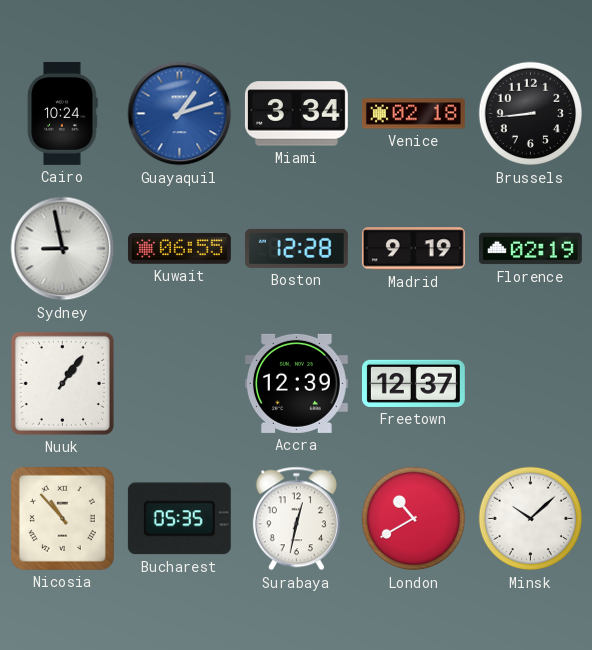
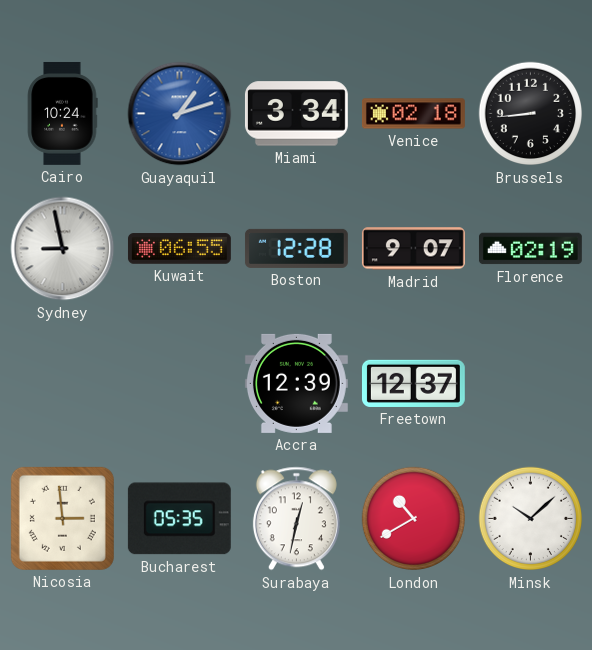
Madrid: 9:19 -> 9:07
Nuuk: 1:06 -> none
Nicosia: 10:53 -> 2:59
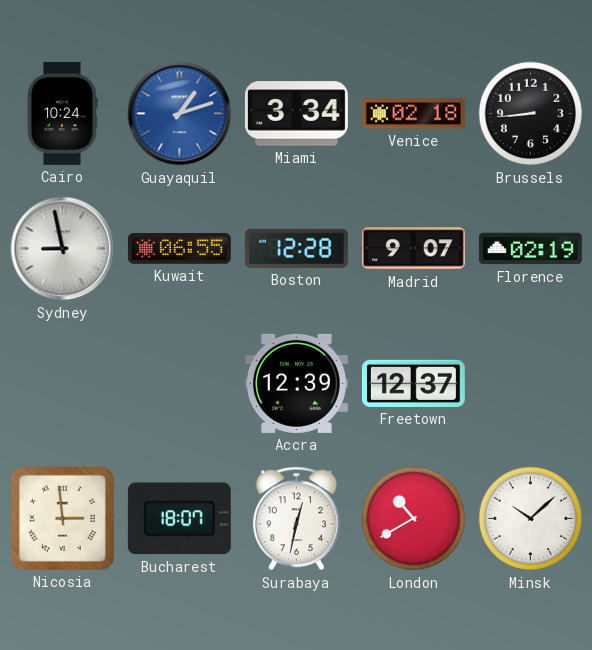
Bucharest: 05:35 -> 18:07
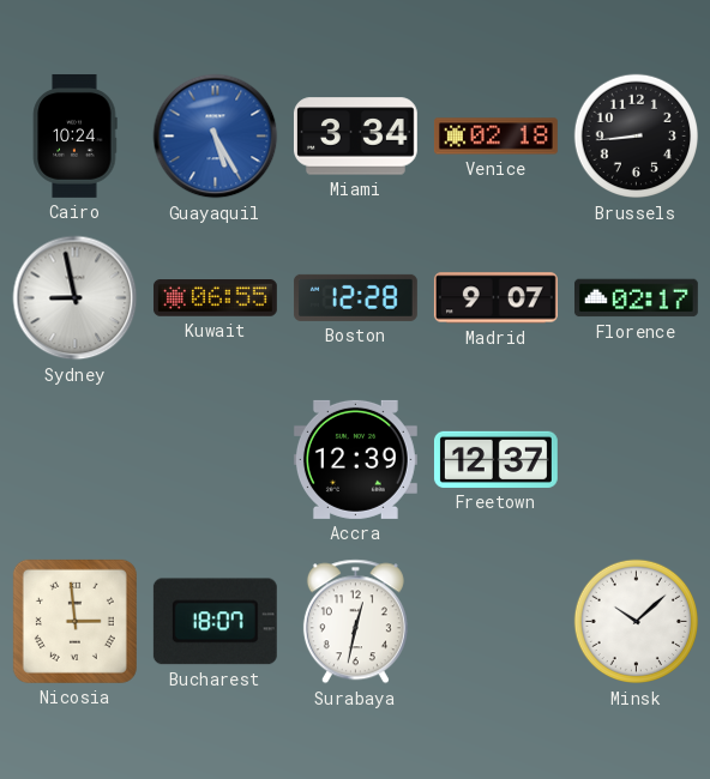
Guayaquil: 1:12 -> 5:25
Florence: 02:19 -> 02:17
London: 10:40 -> none
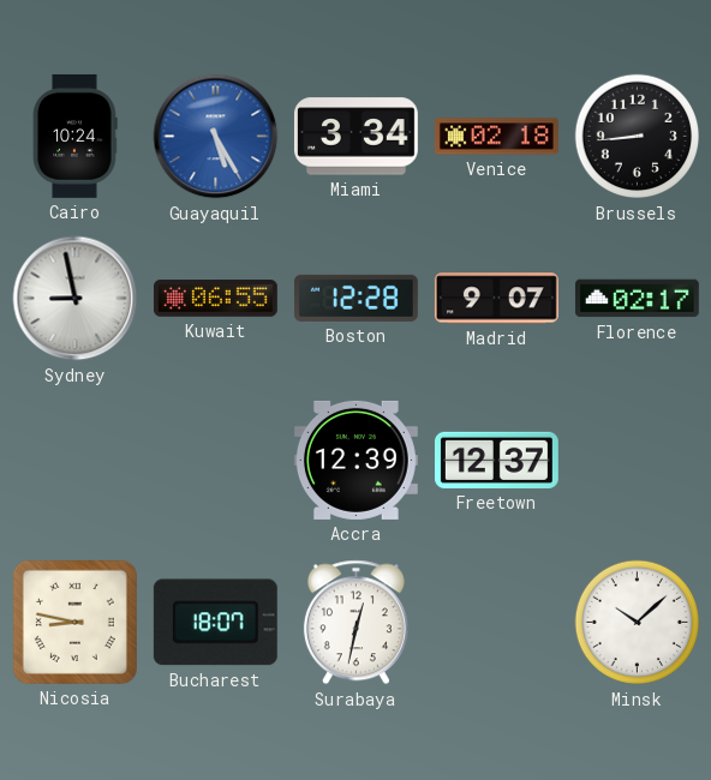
Nicosia: 2:59 -> 8:47
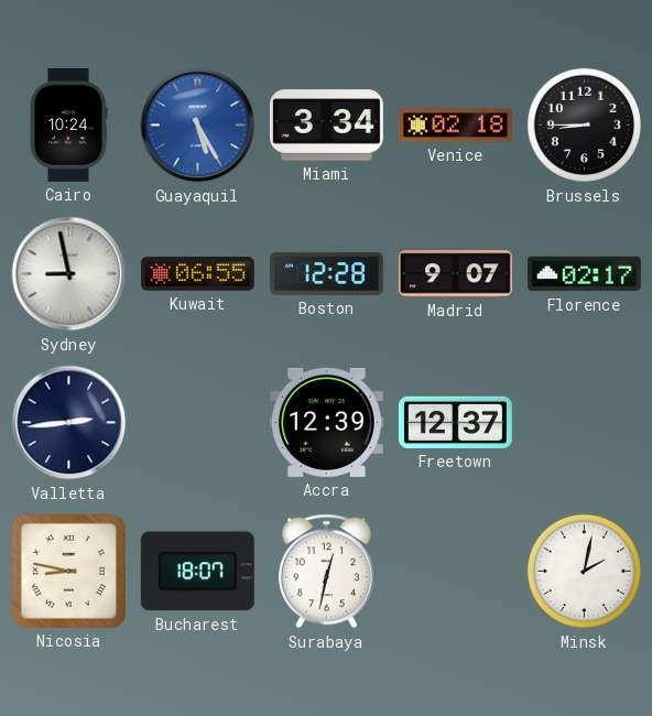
Brussels: 8:44 -> 8:45
Valletta: none -> 2:44
Minsk: 10:08 -> 2:02
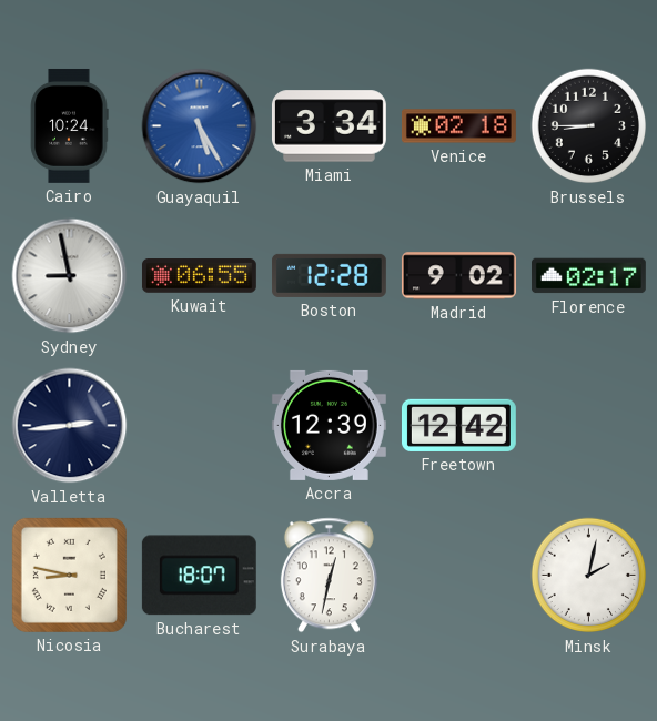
Madrid: 9:07 -> 9:02
Freetown: 12:37 -> 12:42
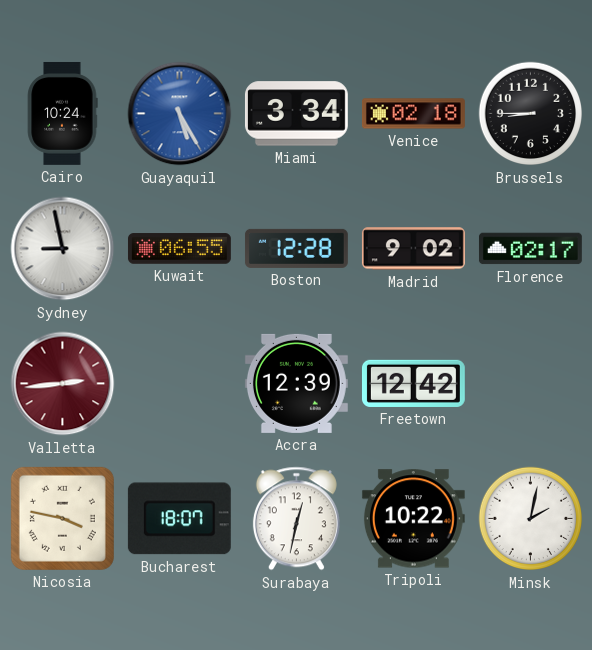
Valletta dial: navy -> burgundy
Nicosia: 8:47 -> 3:47
Tripoli: none -> 10:22
